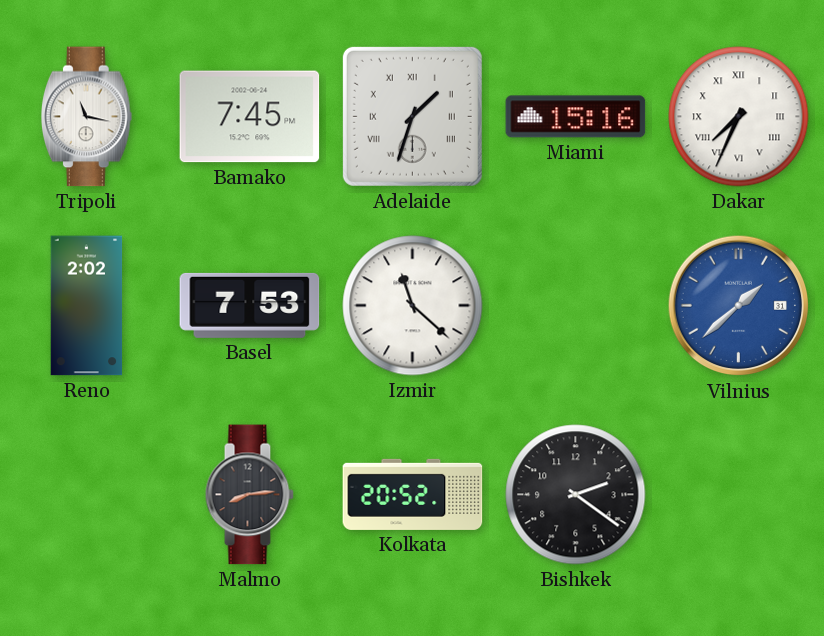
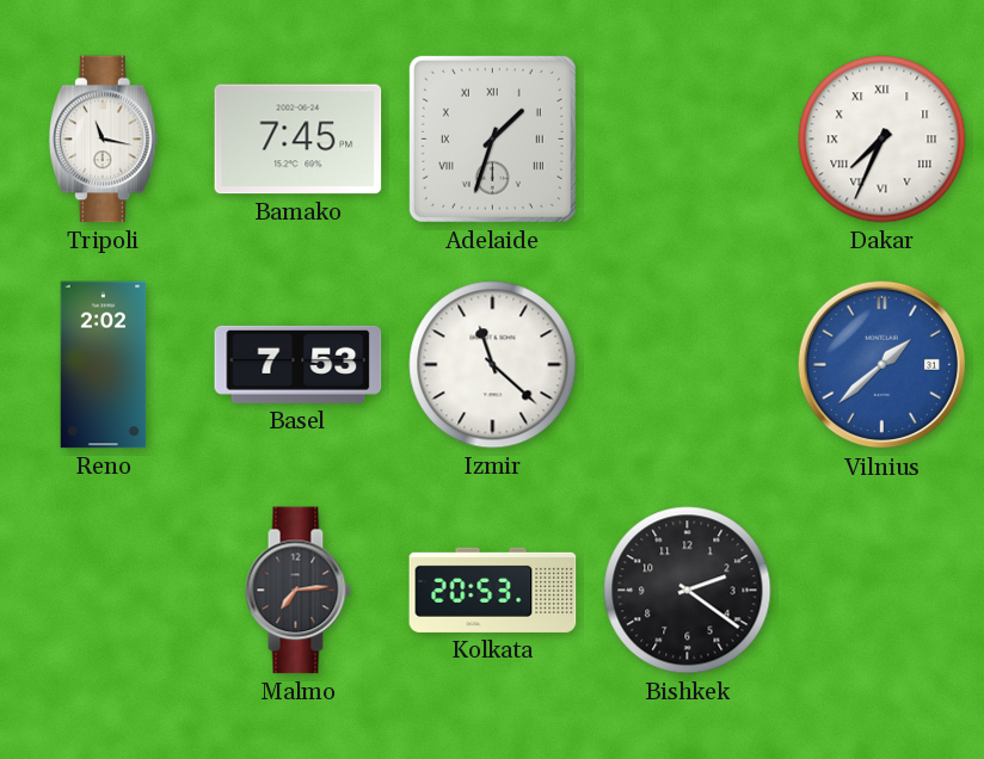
Miami: 15:16 -> none
Malmo: 8:14 -> 7:14
Kolkata: 20:52 -> 20:53
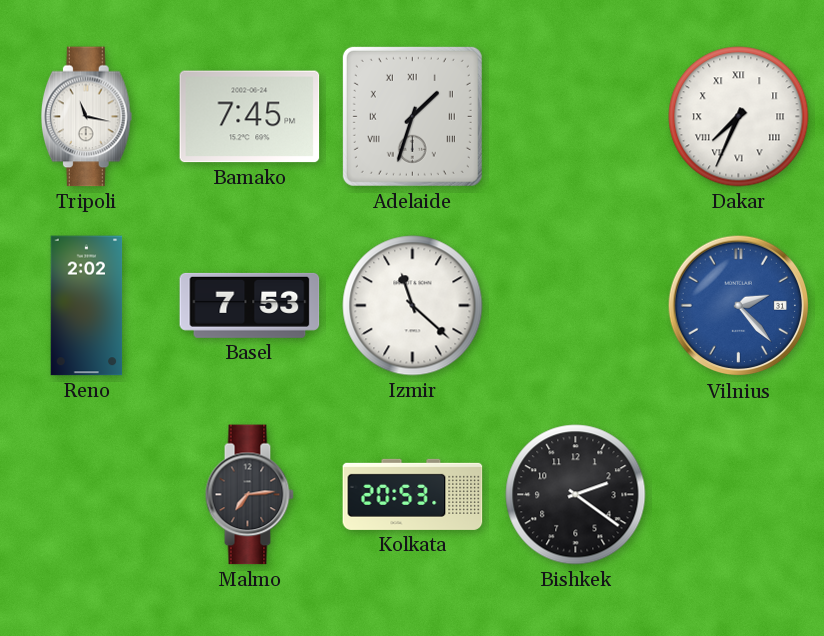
Vilnius: 1:38 -> 2:23
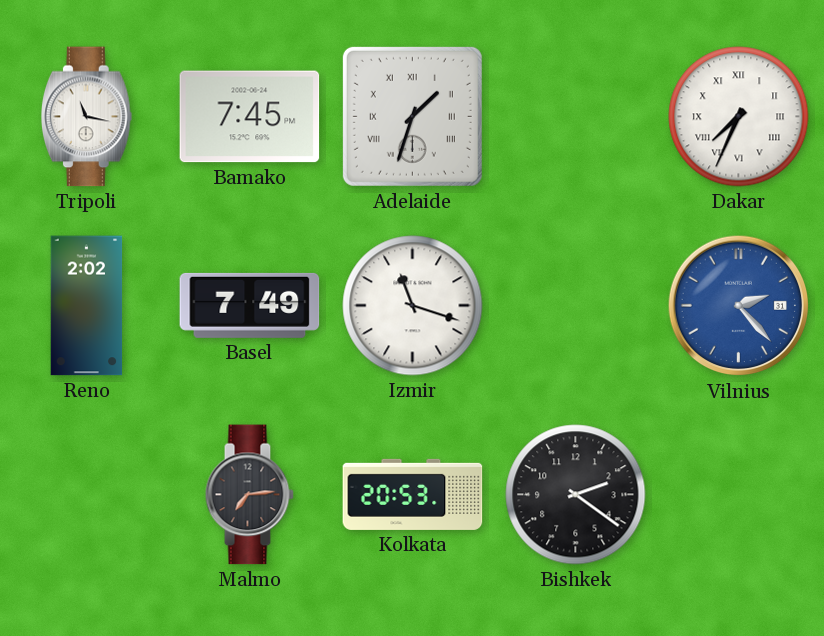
Basel: 7:53 -> 7:49
Izmir: 11:22 -> 11:18
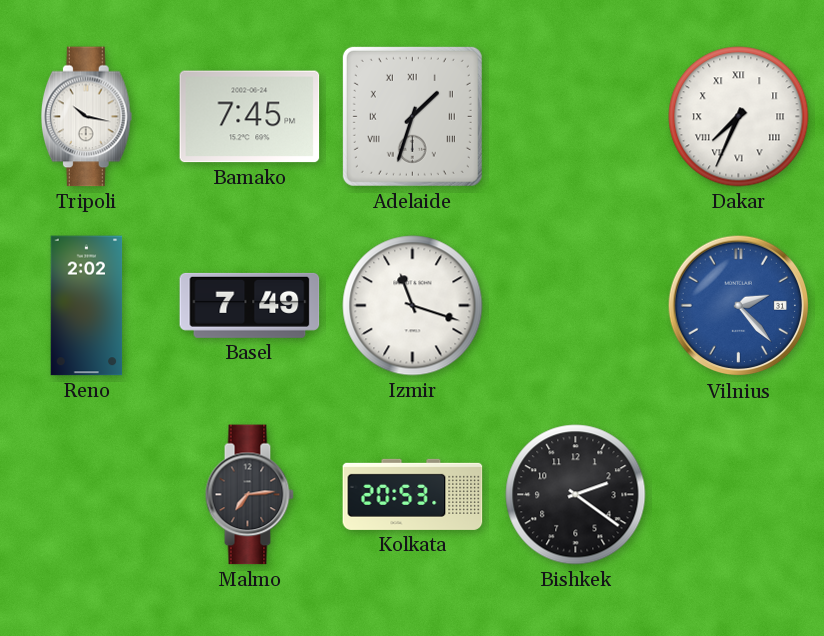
Tripoli: 11:17 -> 10:17
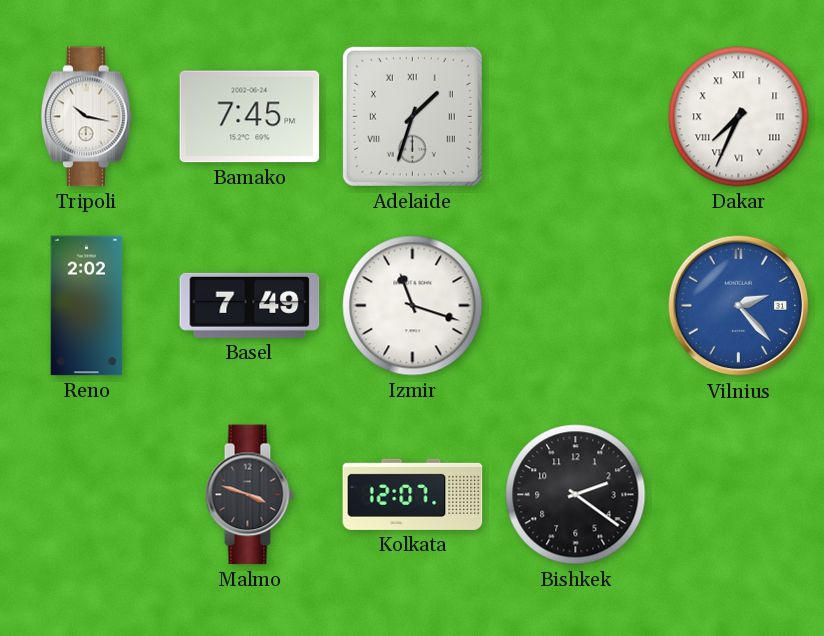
Malmo: 7:14 -> 3:48
Kolkata: 20:53 -> 12:07
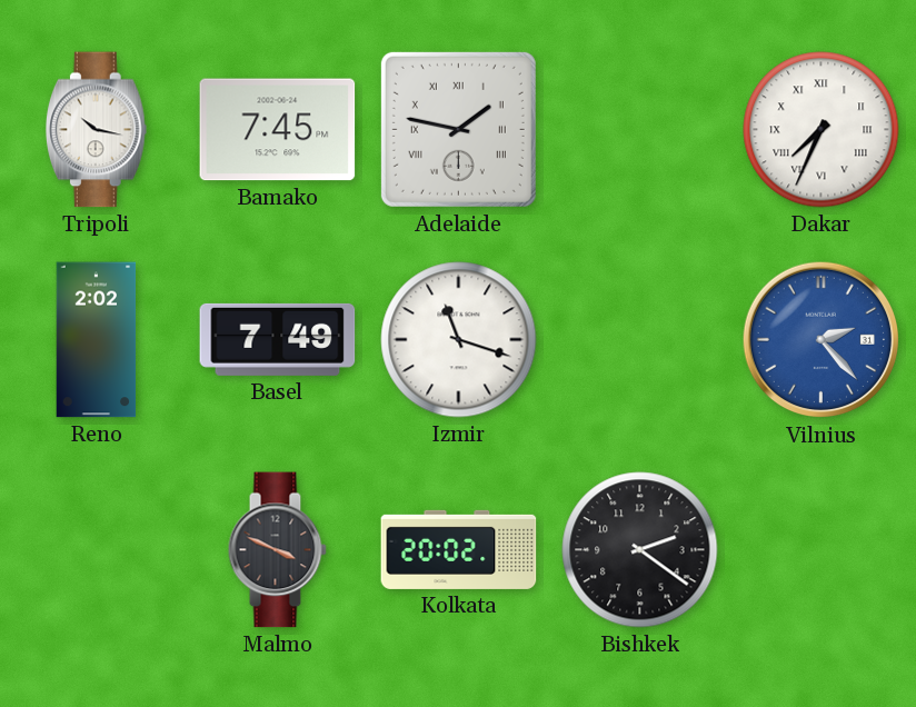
Adelaide: 1:33 -> 1:47
Malmo: 3:48 -> 3:49
Kolkata: 12:07 -> 20:02
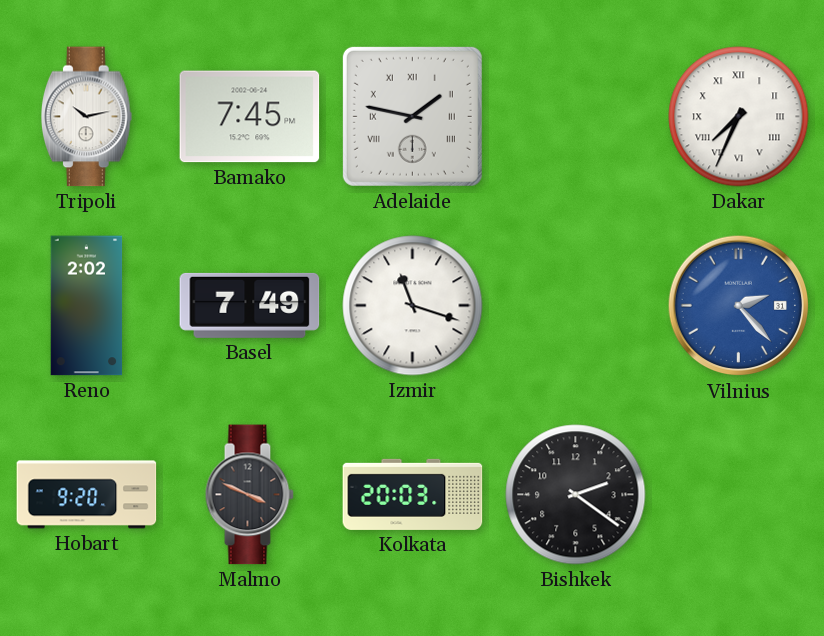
Tripoli: 10:17 -> 10:13
Hobart: none -> 9:20
Kolkata: 20:02 -> 20:03
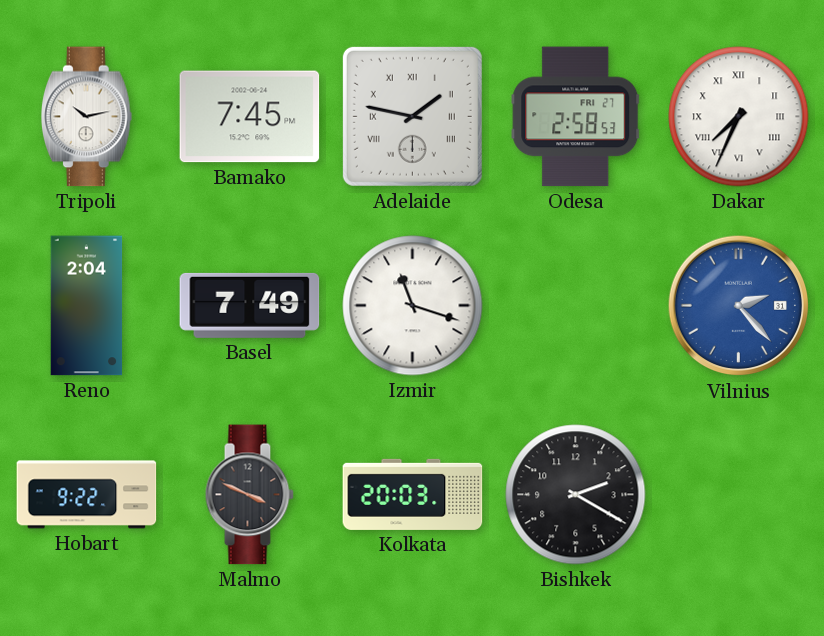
Odesa: none -> 2:58
Reno: 2:02 -> 2:04
Hobart: 9:20 -> 9:22
Bishkek: 2:21 -> 2:20
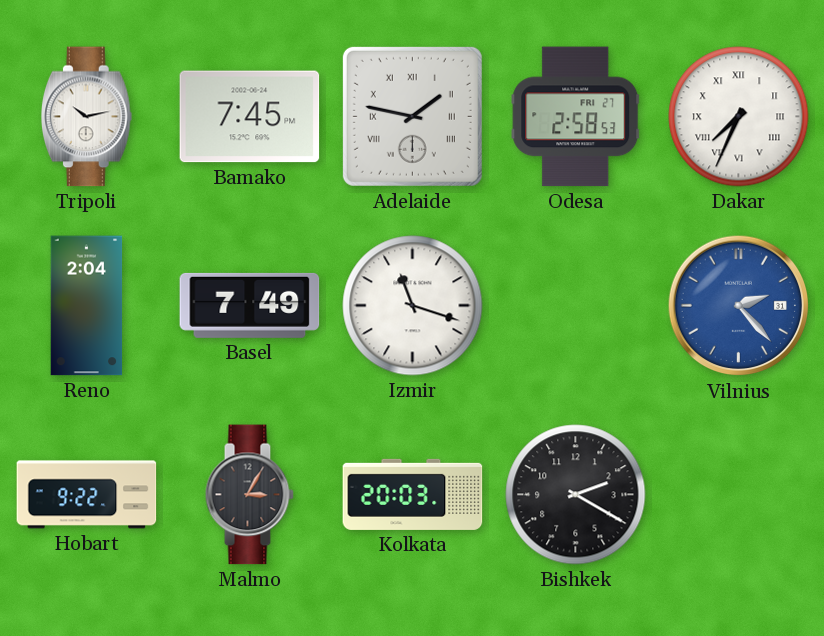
Malmo: 3:49 -> 3:05
